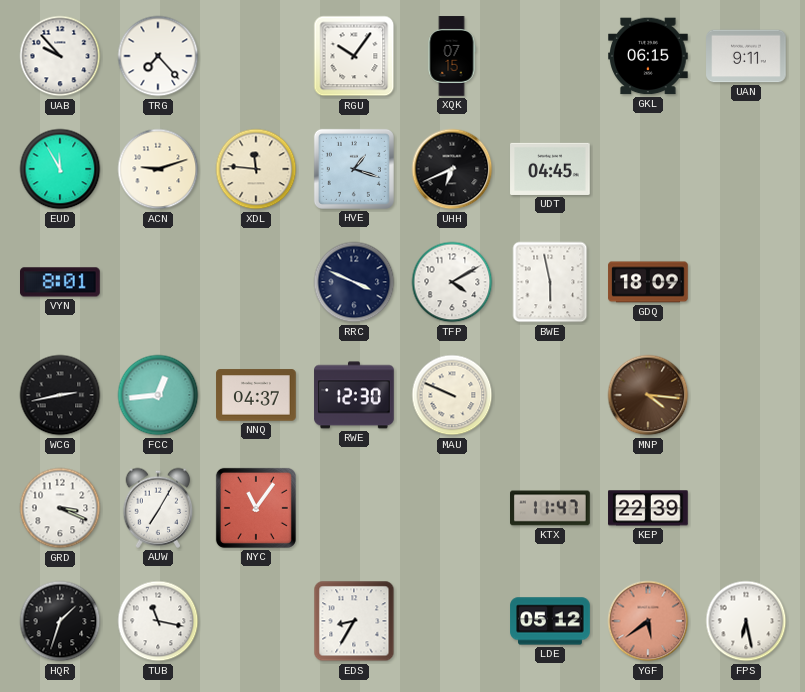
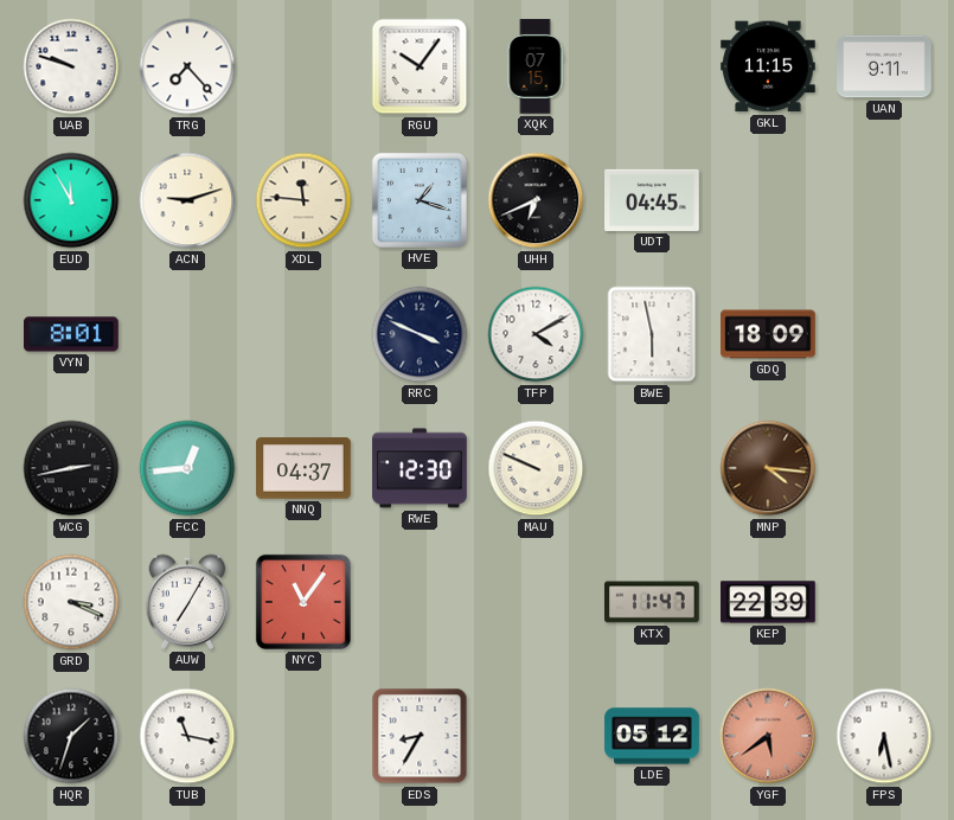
UAB: 9:53 -> 9:48
GKL: 06:15 -> 11:15
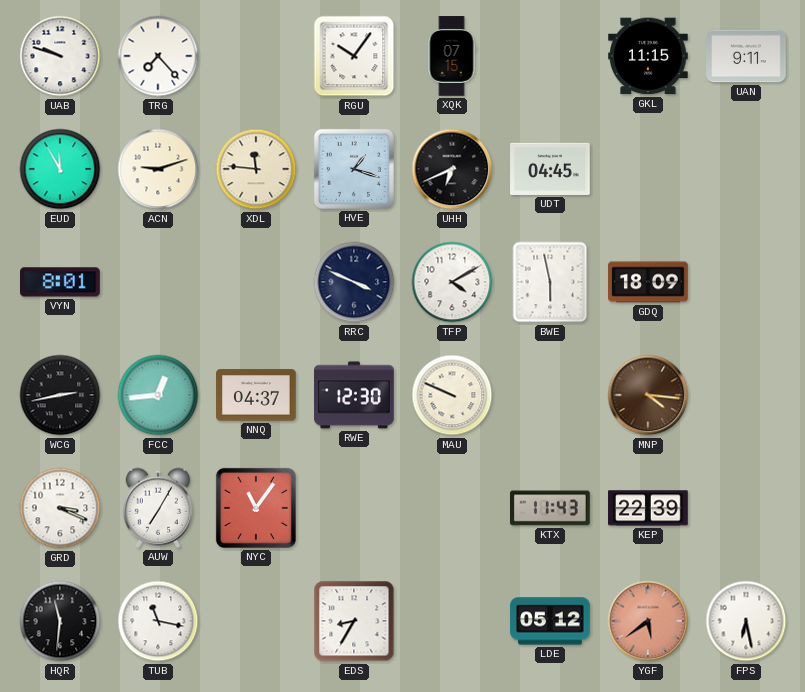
KTX: 11:47 -> 11:43
HQR: 1:33 -> 11:31
